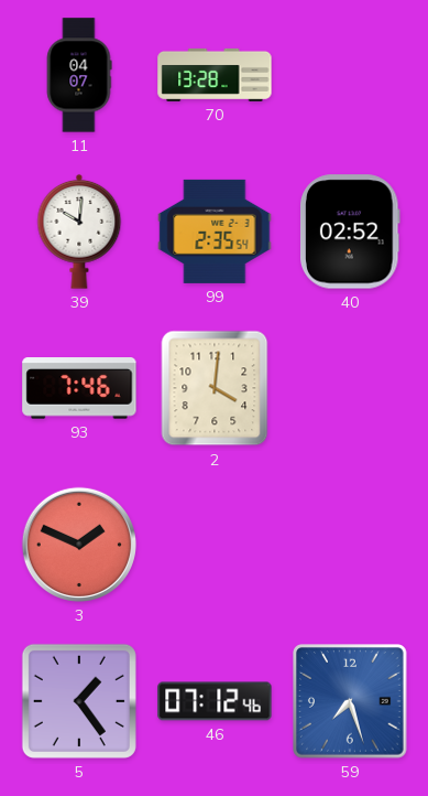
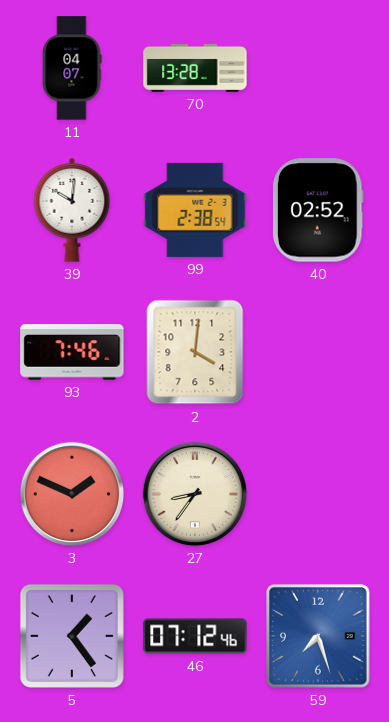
99: 2:35 -> 2:38
27: none -> 8:36
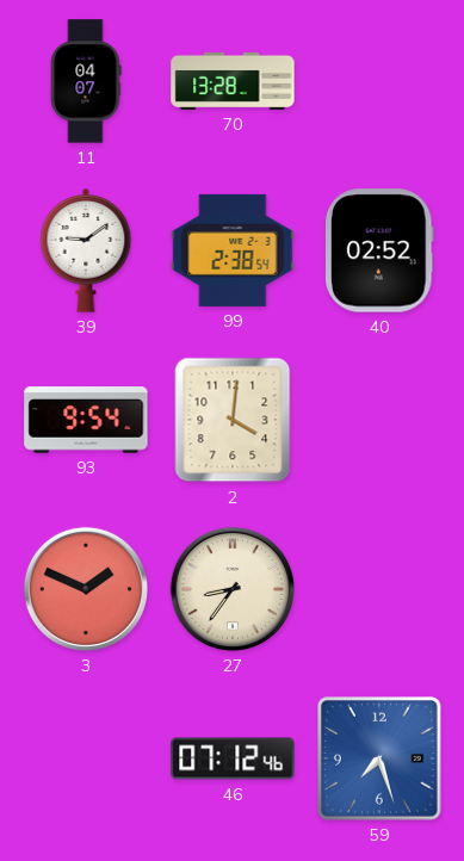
39: 10:01 -> 9:09
93: 7:46 -> 9:54
5: 1:24 -> none
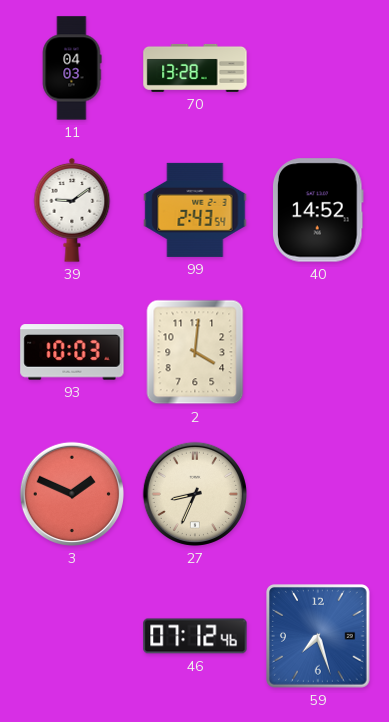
11: 04:07 -> 04:03
99: 2:38 -> 2:43
40: 02:52 -> 14:52
93: 9:54 -> 10:03
27: 8:36 -> 8:34
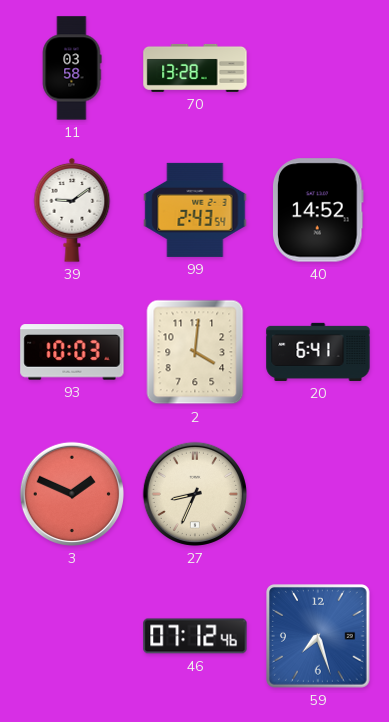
11: 04:03 -> 03:58
20: none -> 6:41
